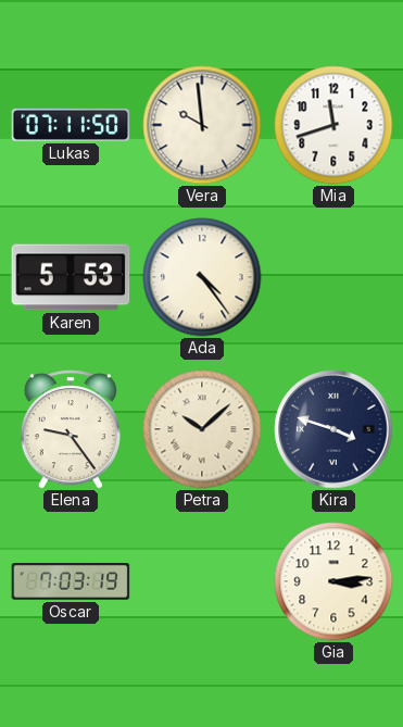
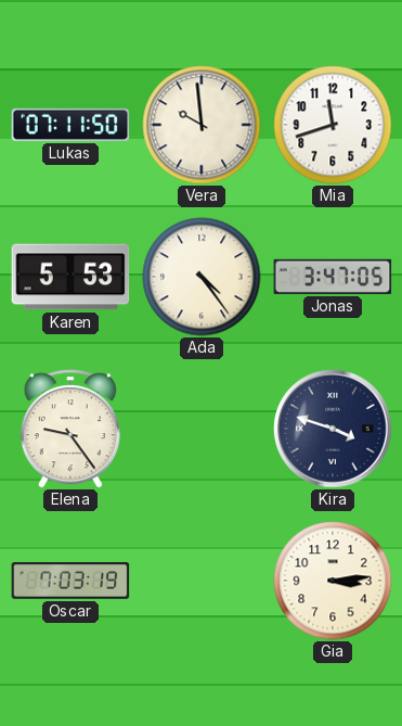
Jonas: none -> 3:47
Petra: 10:08 -> none
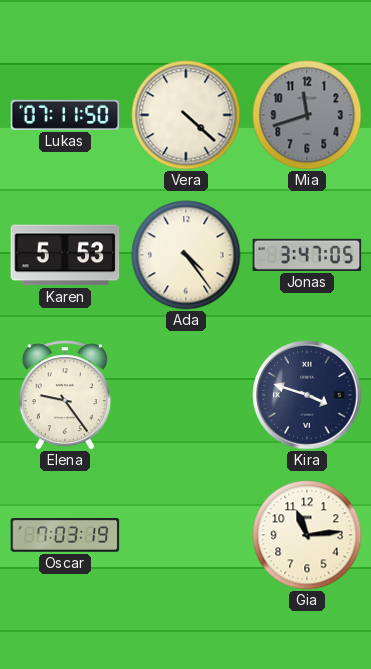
Vera: 9:59 -> 4:22
Mia dial: white -> grey
Gia: 3:14 -> 11:14
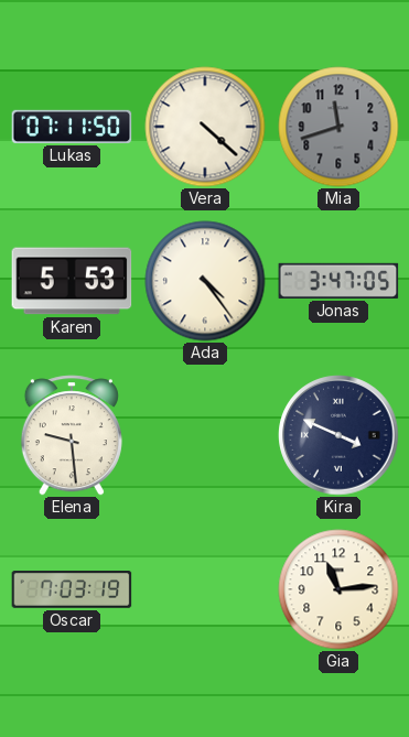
Elena: 9:24 -> 9:29
Kira: 3:48 -> 3:49
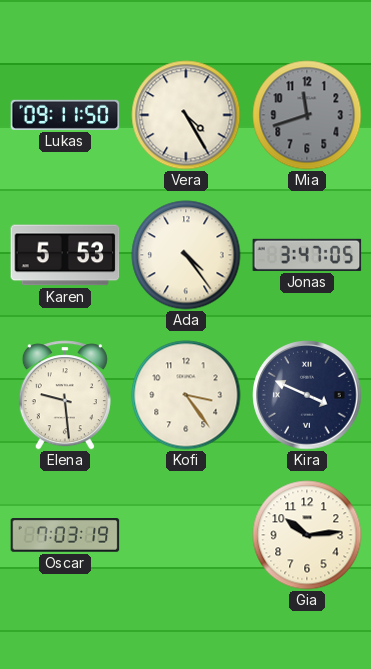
Lukas: 07:11 -> 09:11
Vera: 4:22 -> 4:25
Kofi: none -> 3:24
Gia: 11:14 -> 10:14
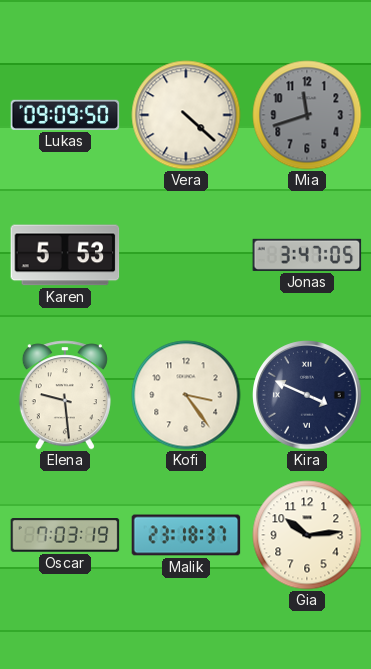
Lukas: 09:11 -> 09:09
Vera: 4:25 -> 4:22
Ada: 4:24 -> none
Malik: none -> 23:18
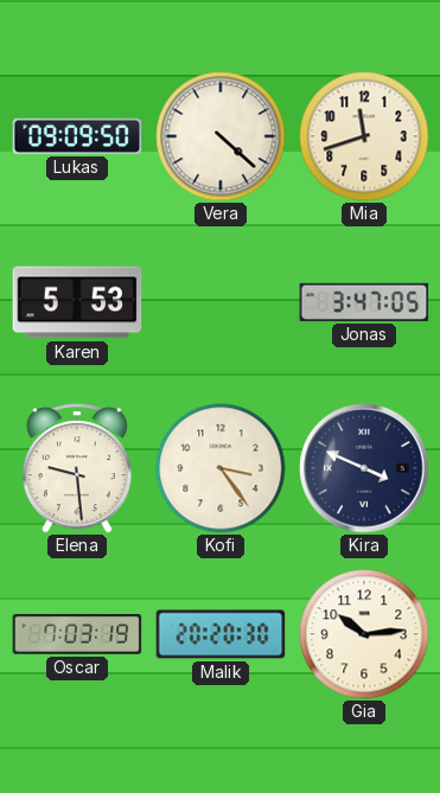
Mia dial: grey -> cream
Malik: 23:18 -> 20:20
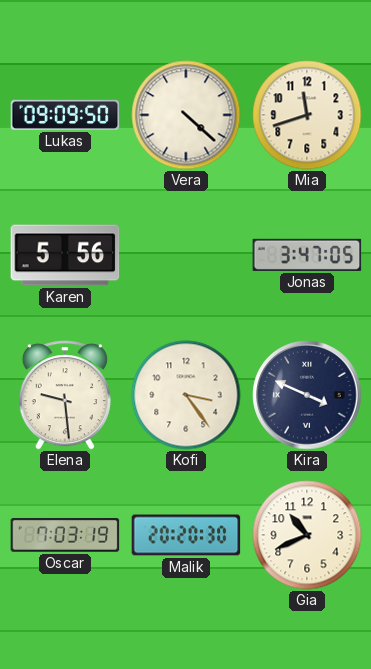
Karen: 5:53 -> 5:56
Gia: 10:14 -> 10:41
